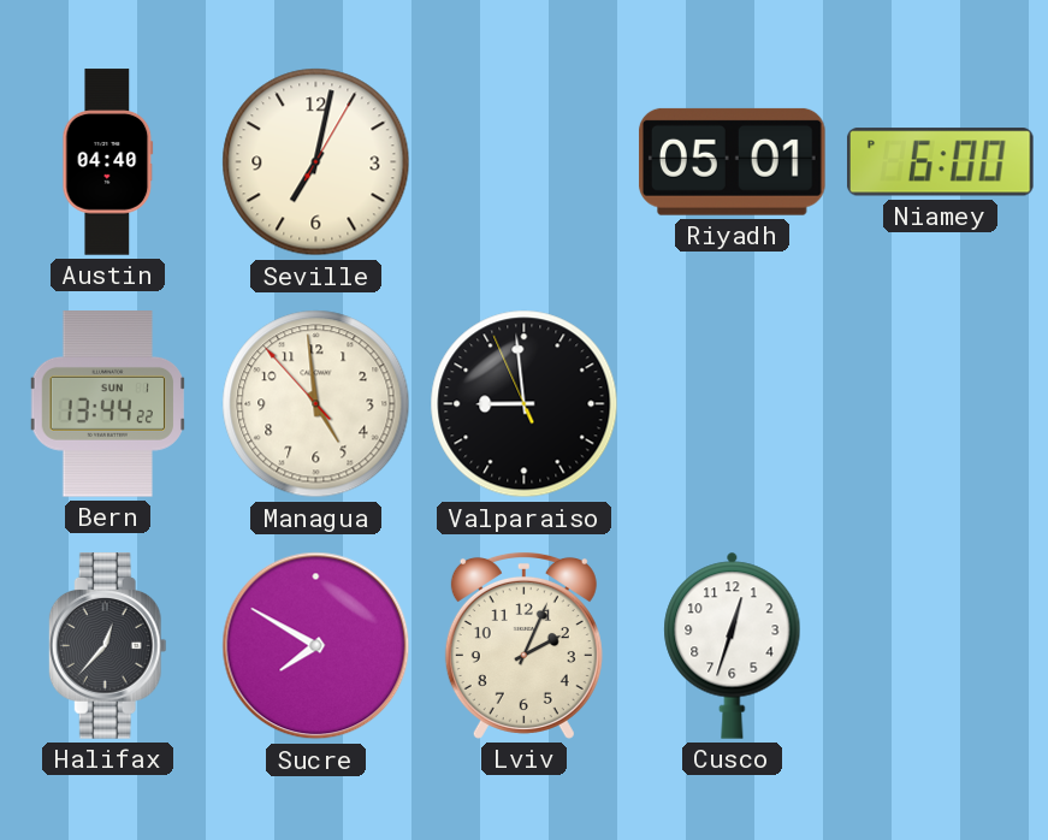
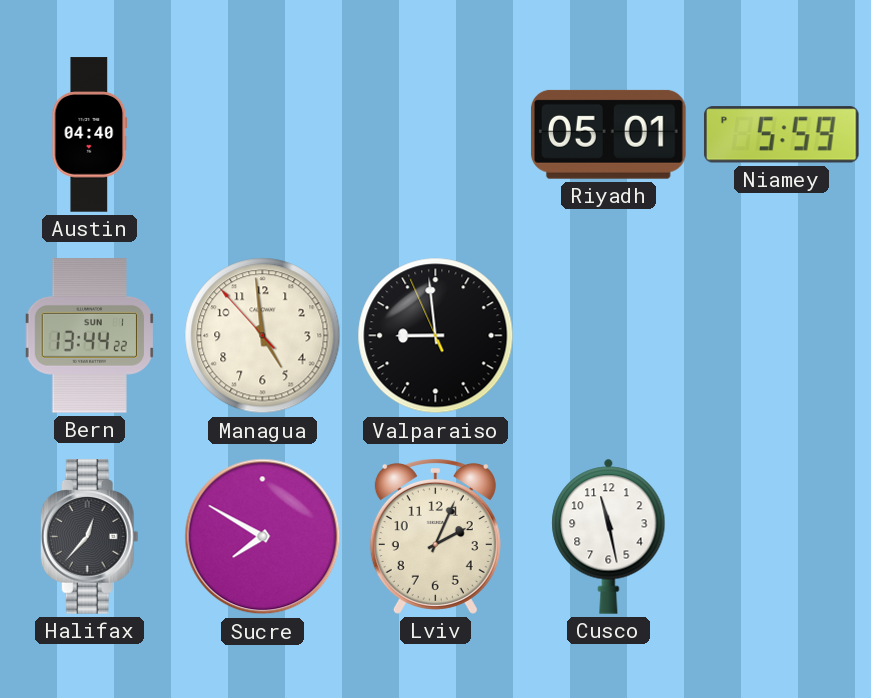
Seville: 7:02 -> none
Niamey: 6:00 -> 5:59
Cusco: 12:33 -> 11:28
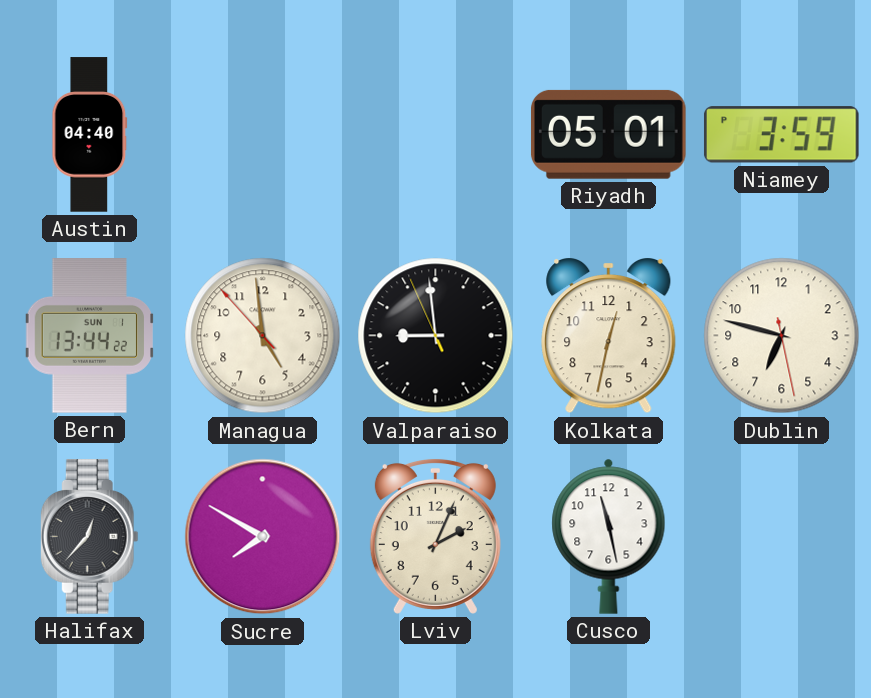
Niamey: 5:59 -> 3:59
Kolkata: none -> 12:32
Dublin: none -> 6:47
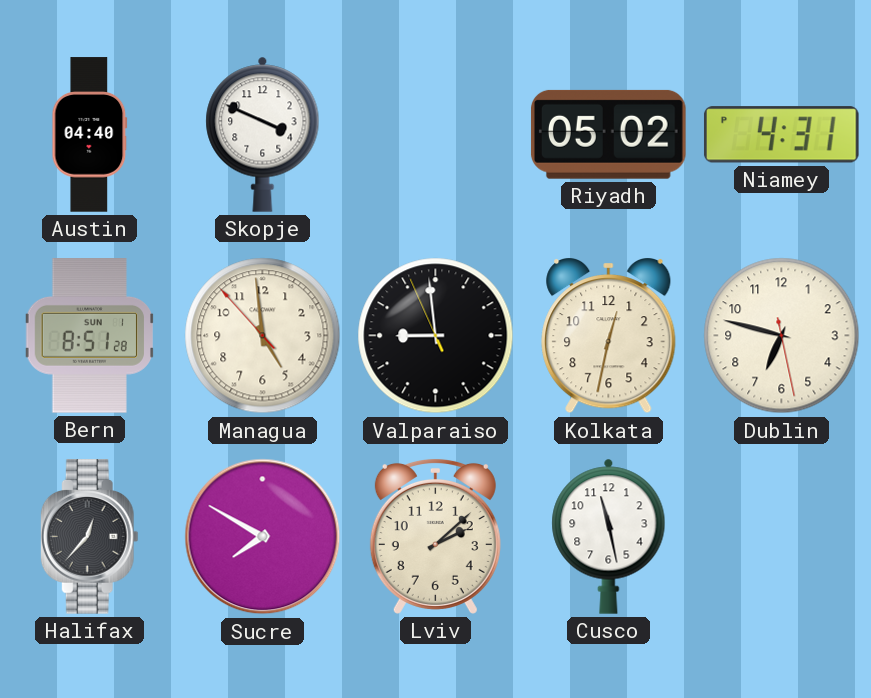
Skopje: none -> 3:49
Riyadh: 05:01 -> 05:02
Niamey: 3:59 -> 4:31
Bern: 13:44 -> 8:51
Lviv: 2:04 -> 2:08
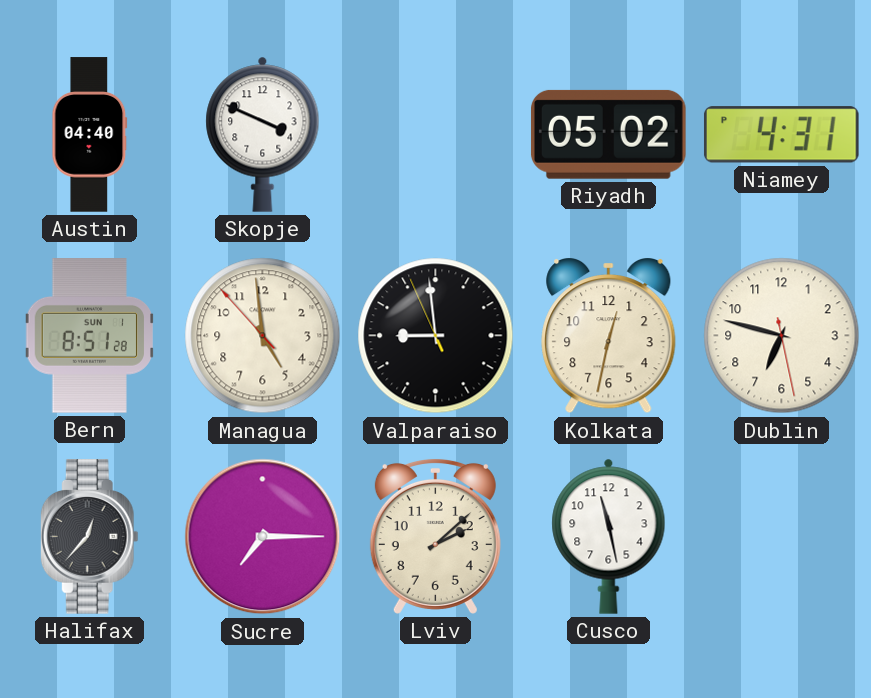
Sucre: 7:50 -> 7:15
